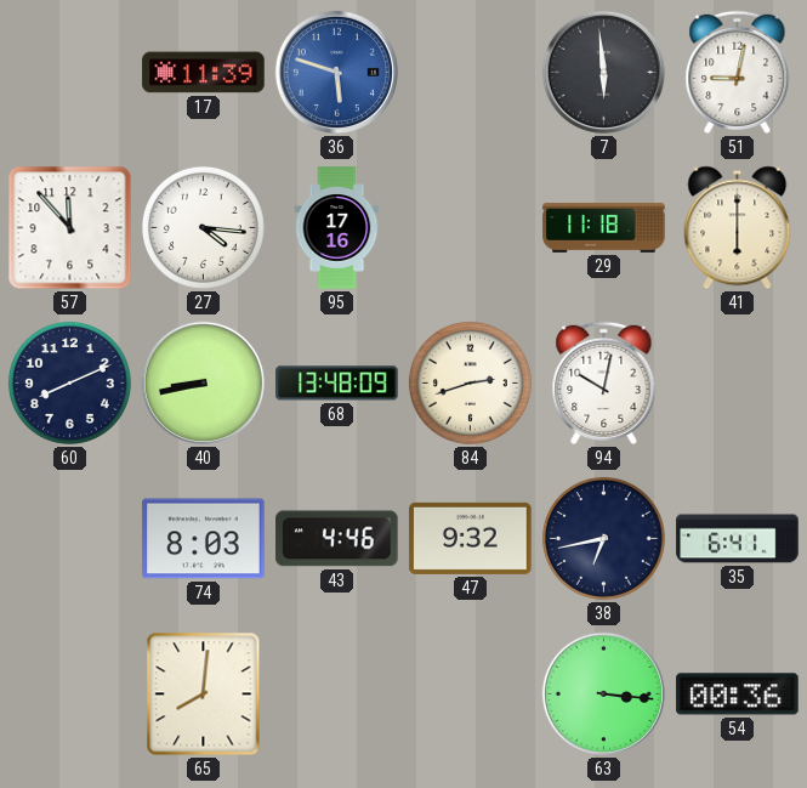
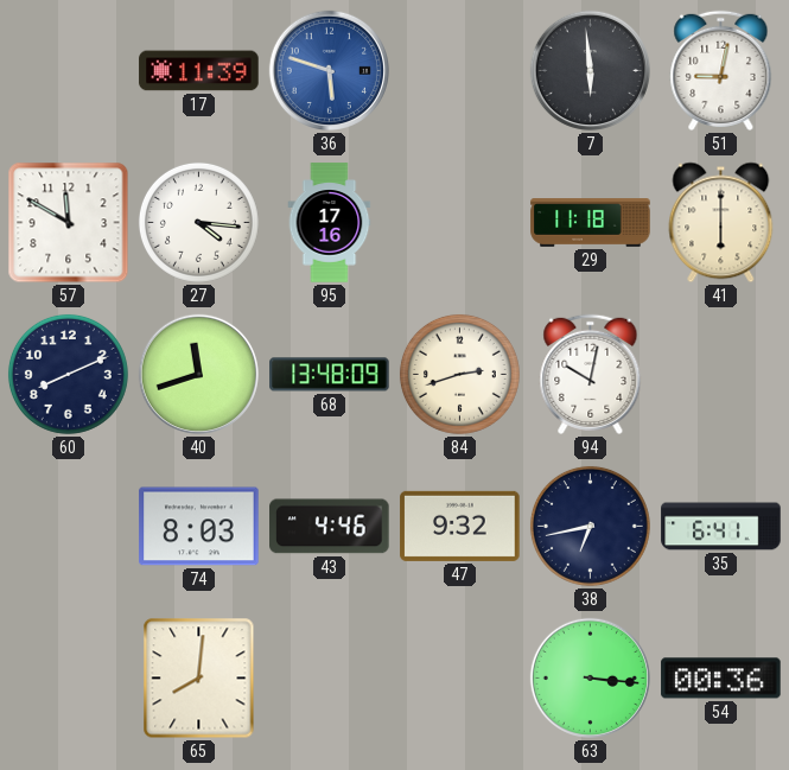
57: 11:53 -> 11:50
40: 8:43 -> 11:42
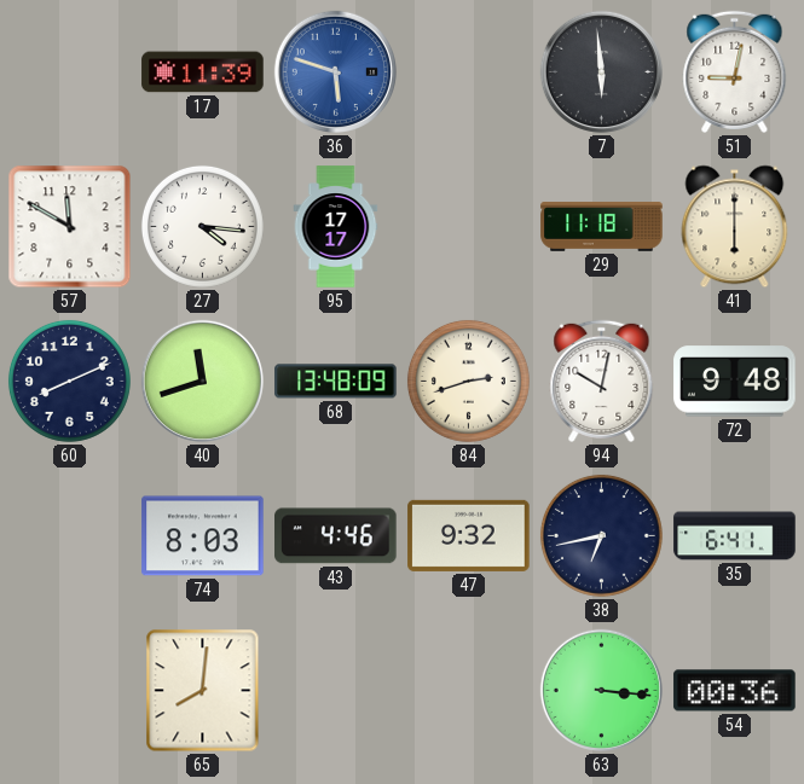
95: 17:16 -> 17:17
72: none -> 9:48
